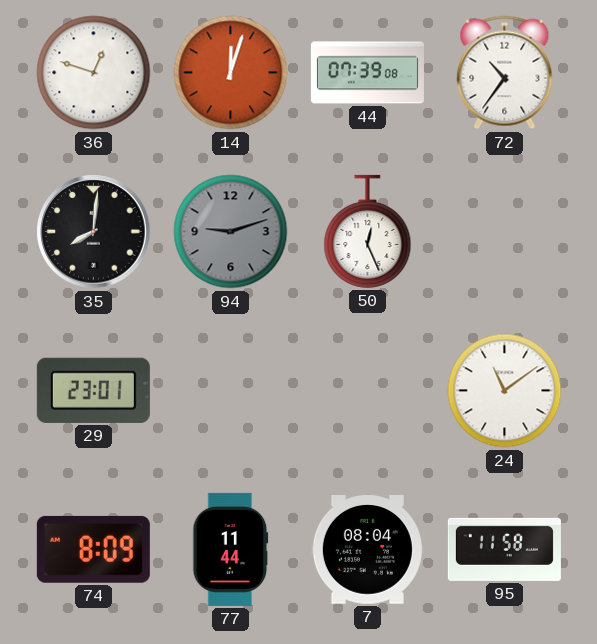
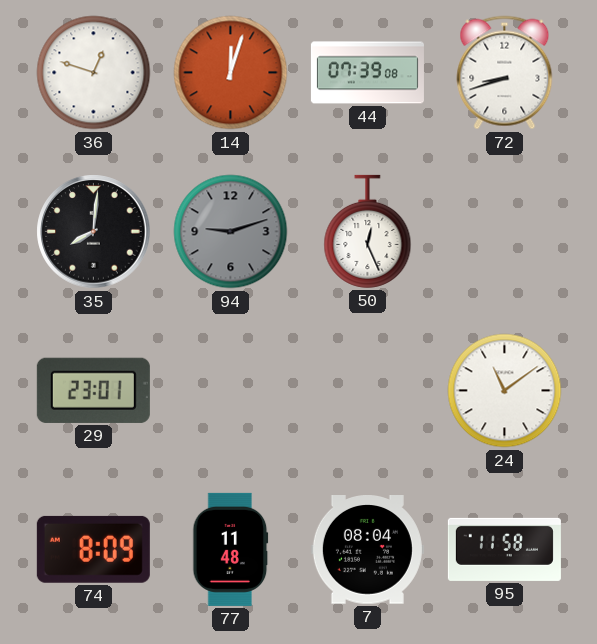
72: 10:36 -> 8:42
77: 11:44 -> 11:48
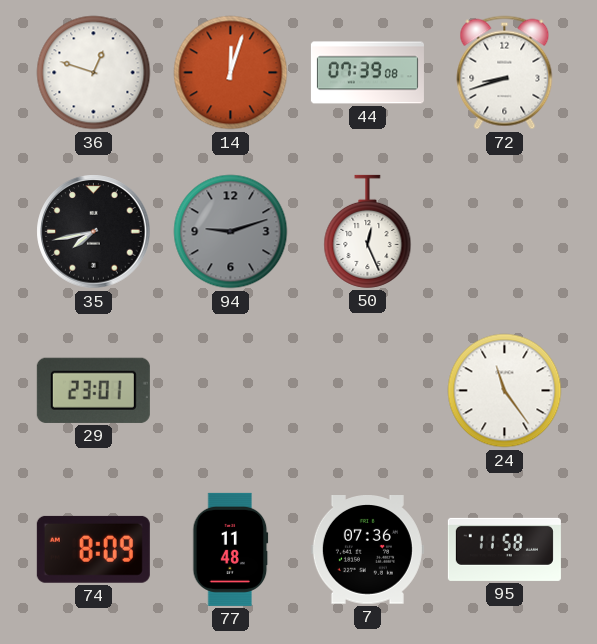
35: 8:01 -> 7:43
24: 11:09 -> 11:24
7: 08:04 -> 07:36
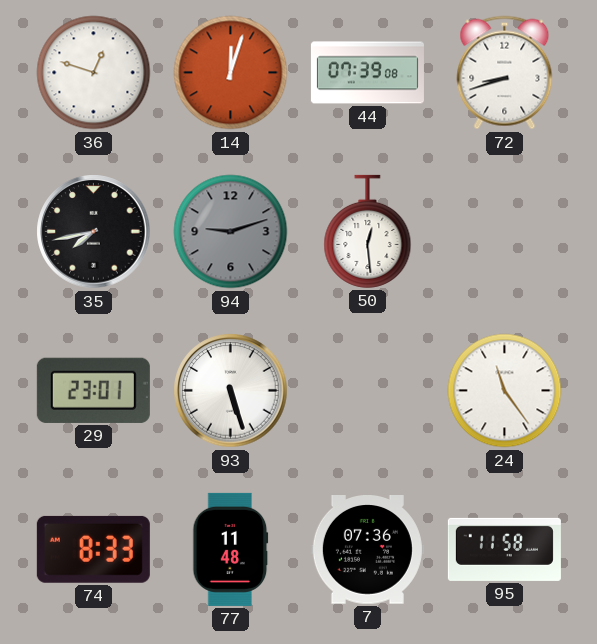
50: 12:26 -> 12:29
93: none -> 5:27
74: 8:09 -> 8:33
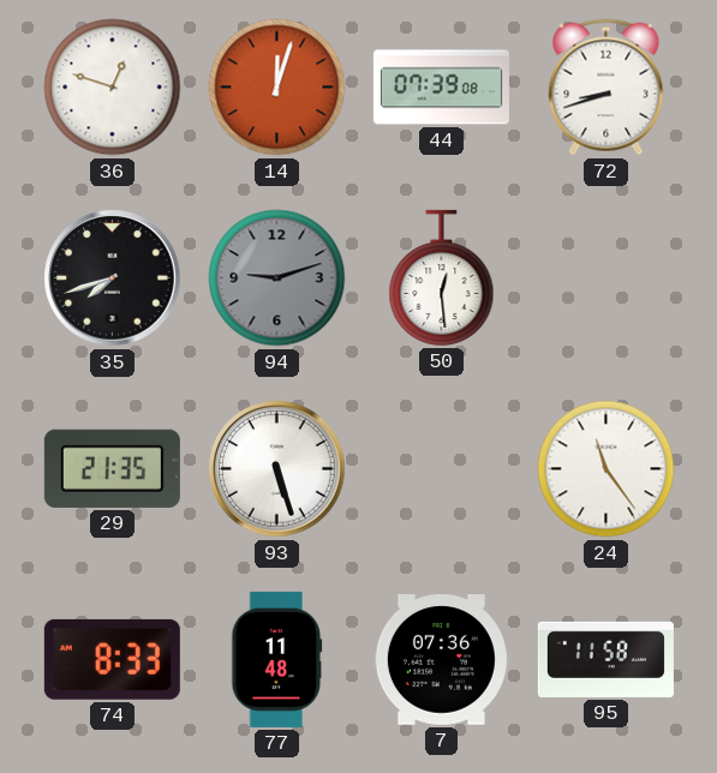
35: 7:43 -> 7:42
29: 23:01 -> 21:35
